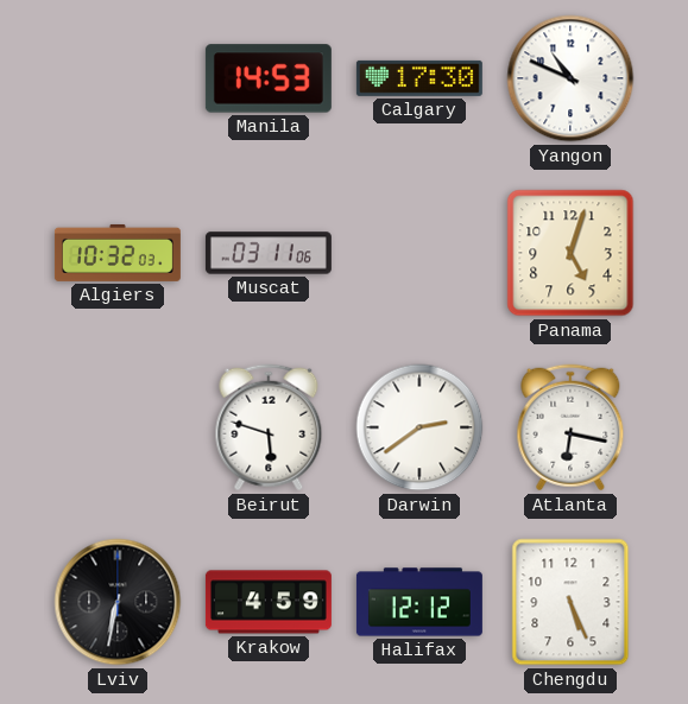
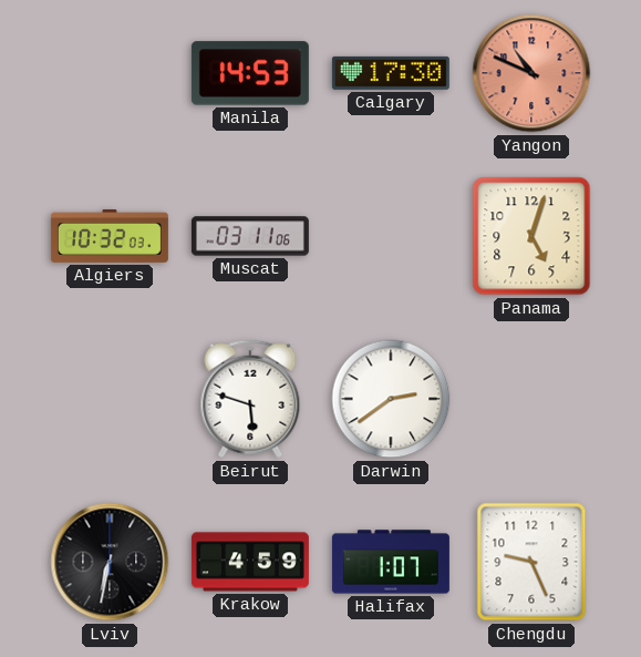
Yangon dial: white -> salmon
Atlanta: 6:17 -> none
Halifax: 12:12 -> 1:07
Chengdu: 5:26 -> 9:26
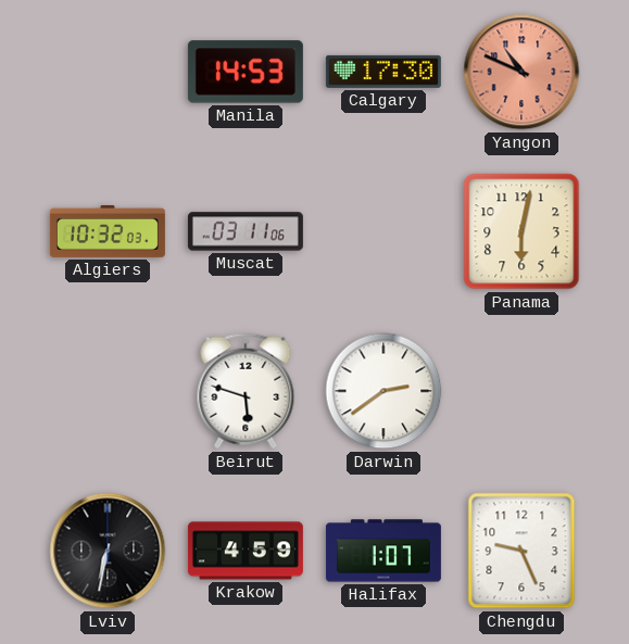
Panama: 5:03 -> 6:02
